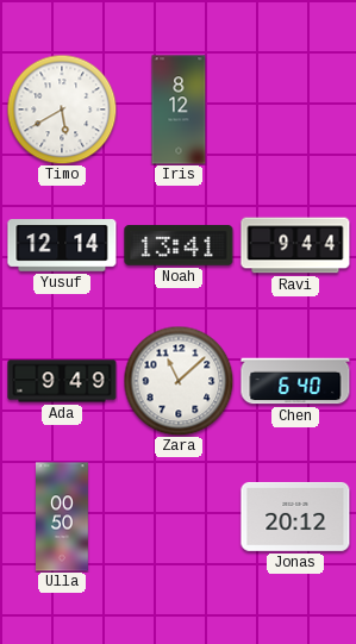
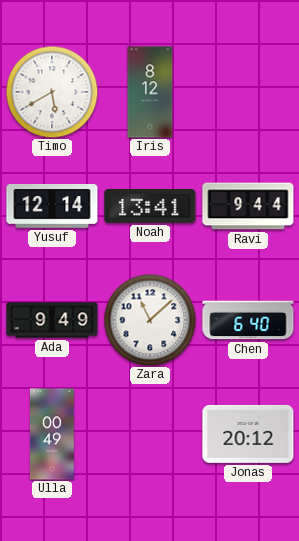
Ulla: 00:50 -> 00:49
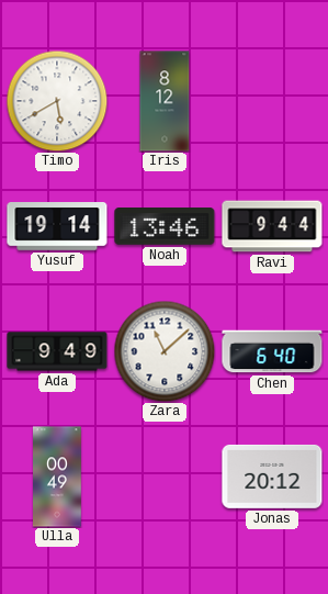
Yusuf: 12:14 -> 19:14
Noah: 13:41 -> 13:46
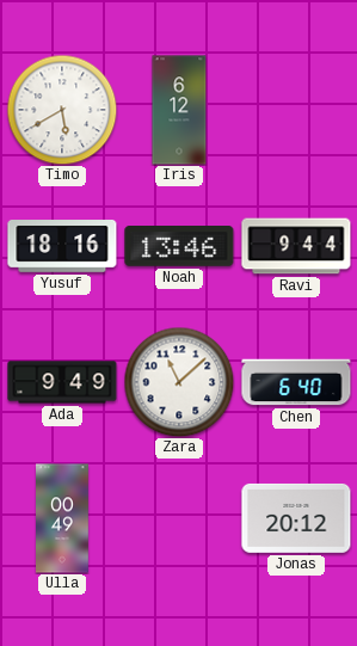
Iris: 8:12 -> 6:12
Yusuf: 19:14 -> 18:16
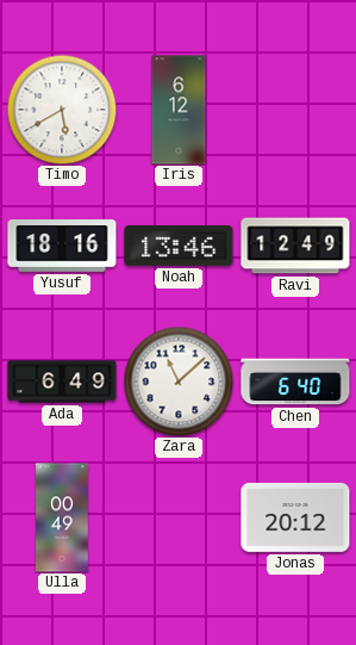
Ravi: 9:44 -> 12:49
Ada: 9:49 -> 6:49
